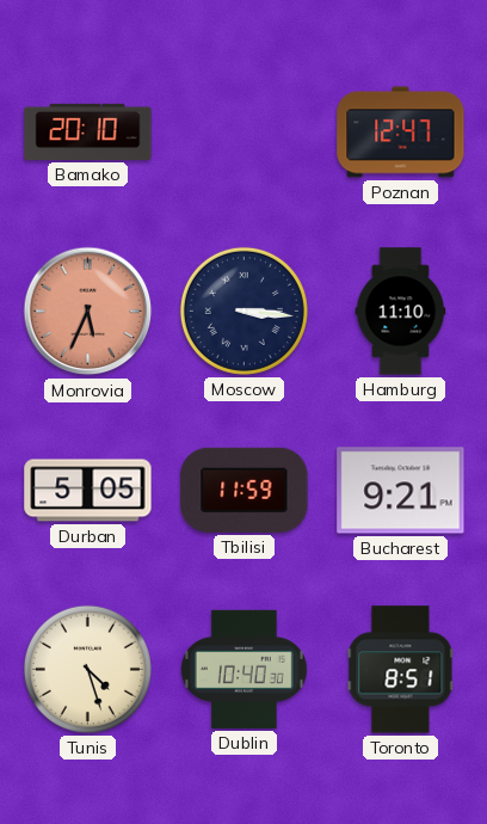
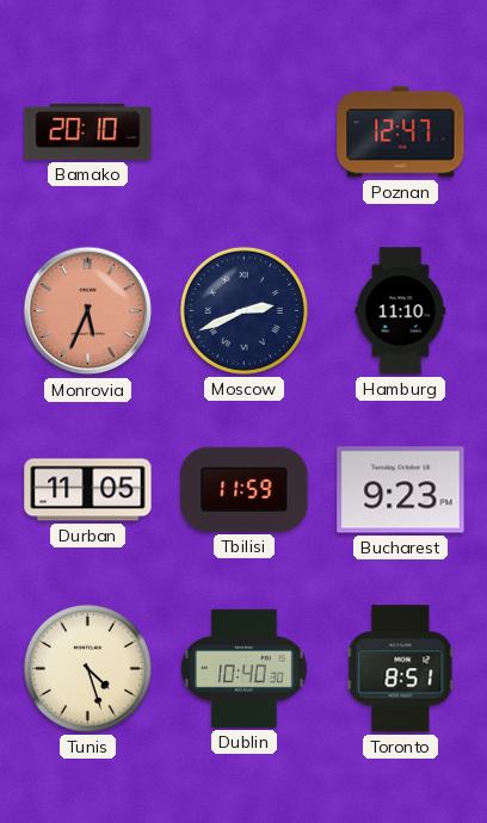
Moscow: 3:16 -> 2:41
Durban: 5:05 -> 11:05
Bucharest: 9:21 -> 9:23
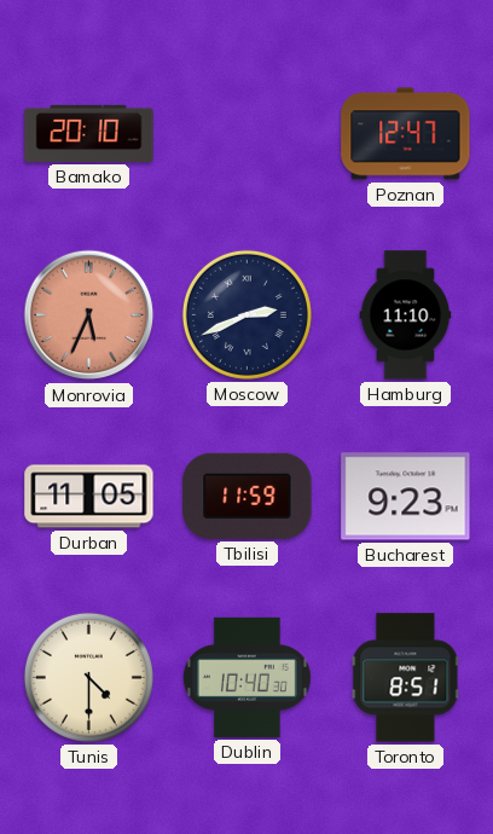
Tunis: 4:27 -> 4:30
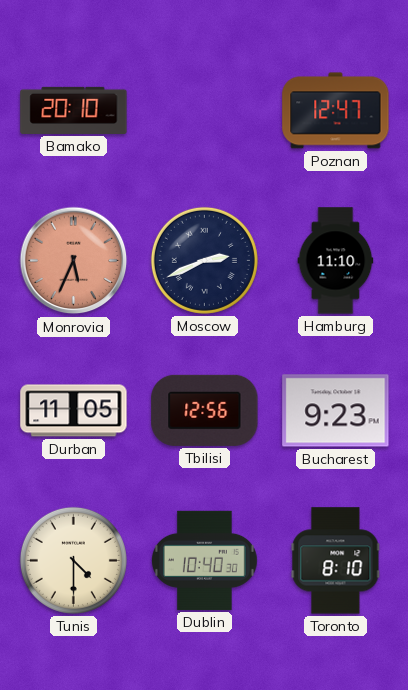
Tbilisi: 11:59 -> 12:56
Toronto: 8:51 -> 8:10
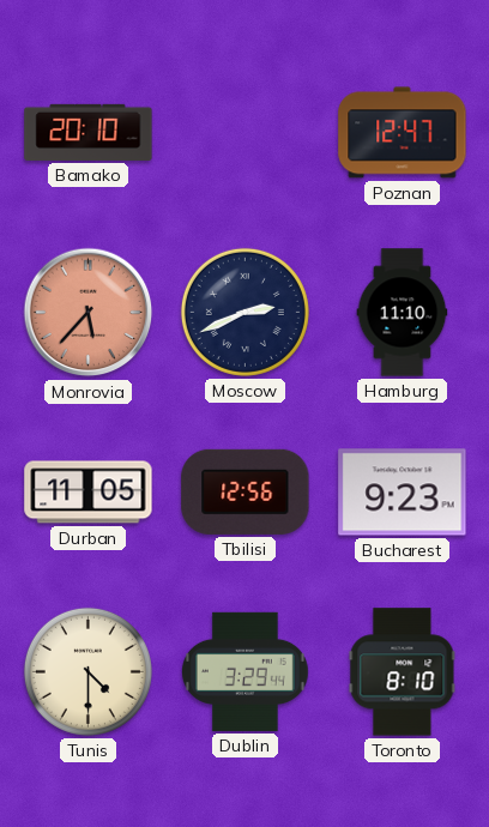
Monrovia: 5:34 -> 5:37
Dublin: 10:40 -> 3:29
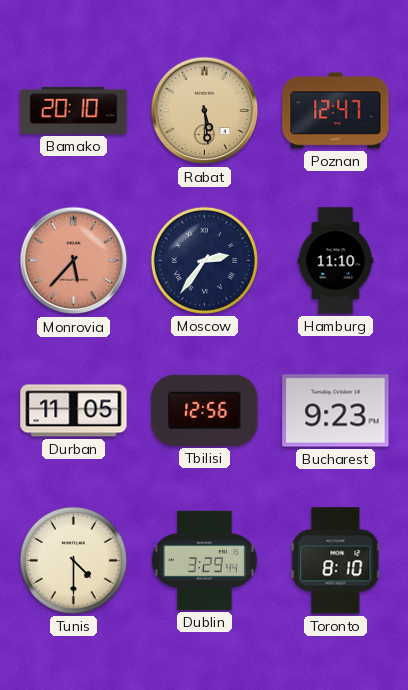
Rabat: none -> 5:29
Moscow: 2:41 -> 2:36
